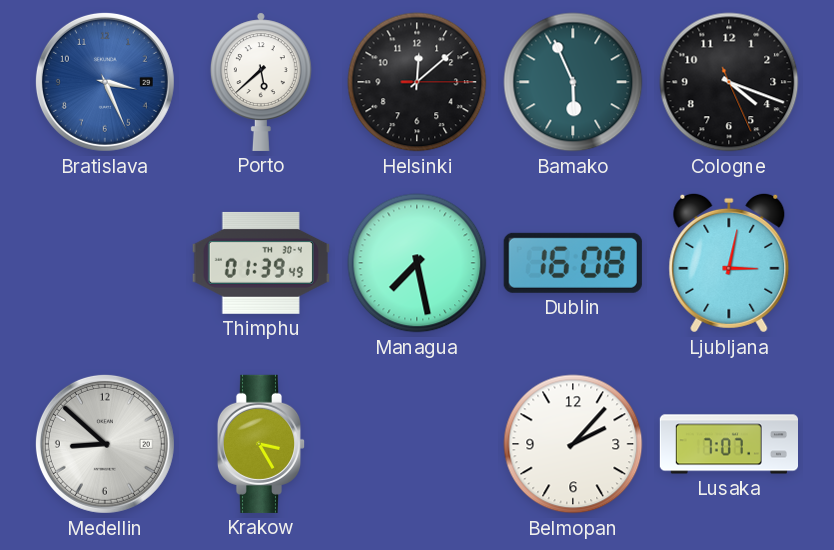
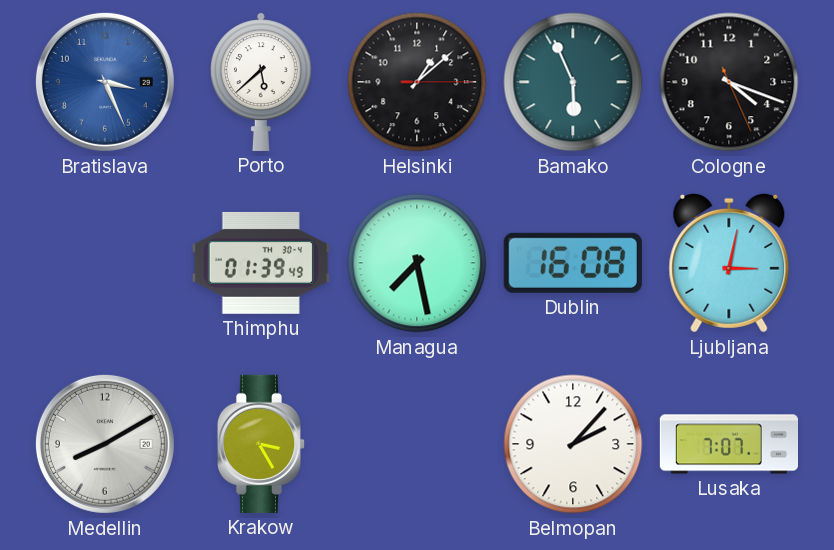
Helsinki: 12:08 -> 1:08
Medellin: 8:52 -> 8:10
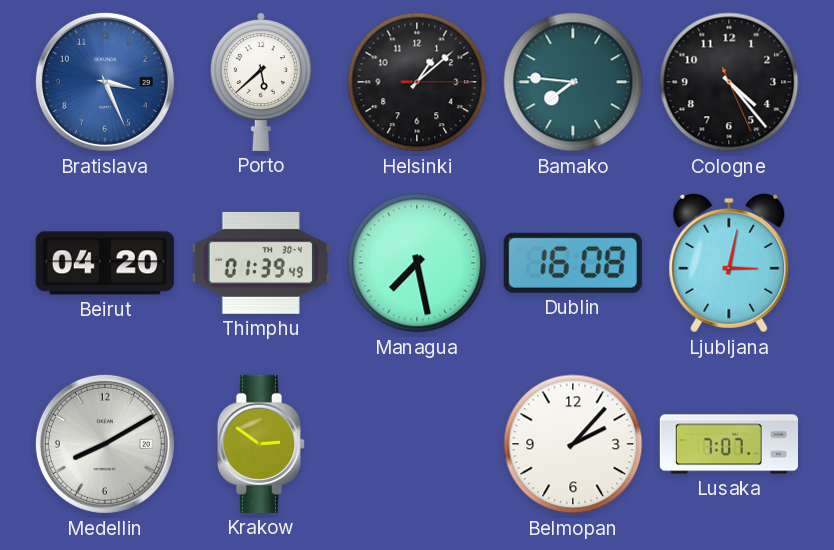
Bamako: 5:56 -> 7:46
Cologne: 4:18 -> 4:23
Beirut: none -> 04:20
Krakow: 3:25 -> 2:51
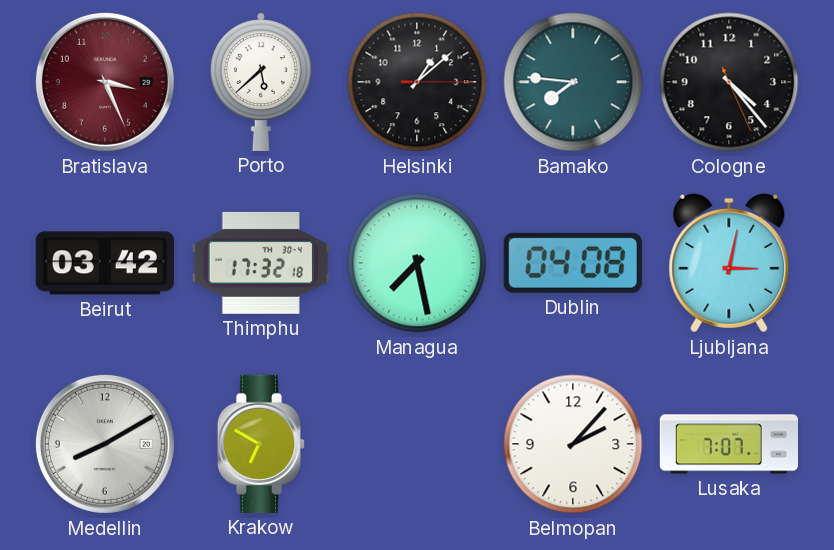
Bratislava dial: blue -> burgundy
Beirut: 04:20 -> 03:42
Thimphu: 01:39 -> 17:32
Dublin: 16:08 -> 04:08
Krakow: 2:51 -> 6:50
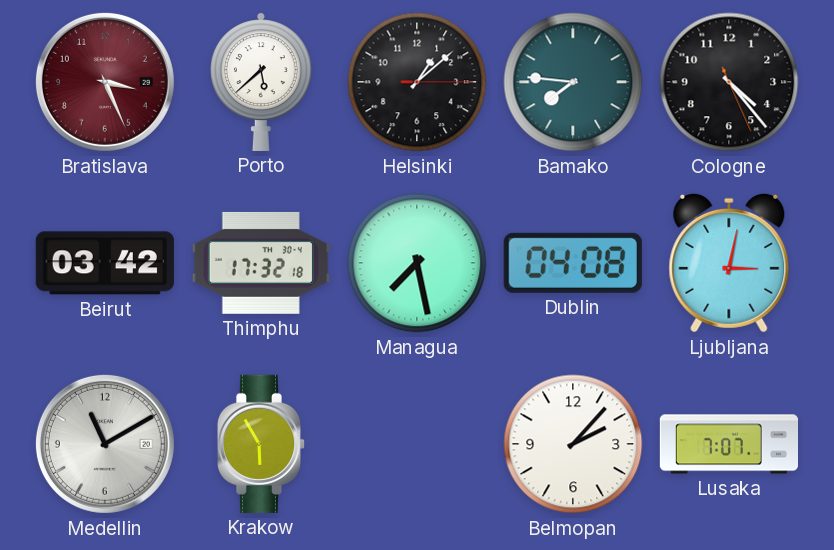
Medellin: 8:10 -> 11:10
Krakow: 6:50 -> 5:55
